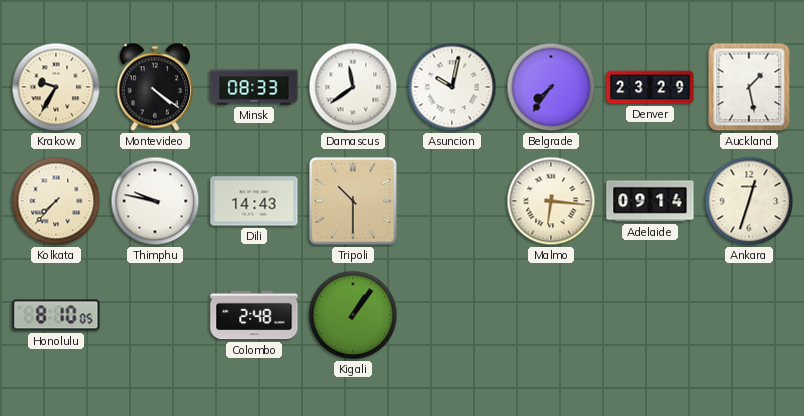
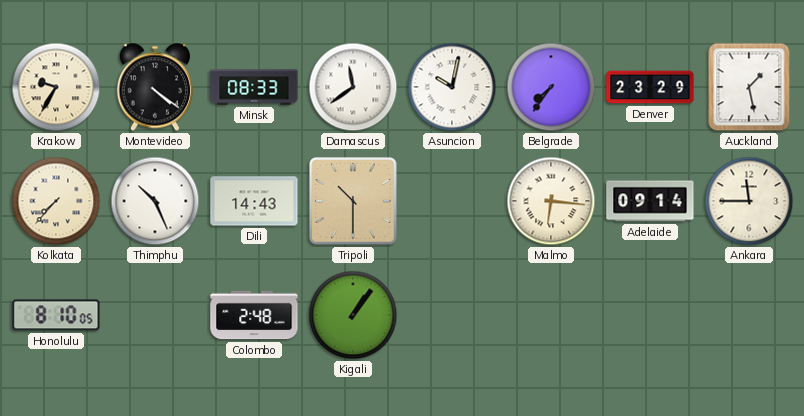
Thimphu: 9:47 -> 10:26
Ankara: 12:33 -> 11:45
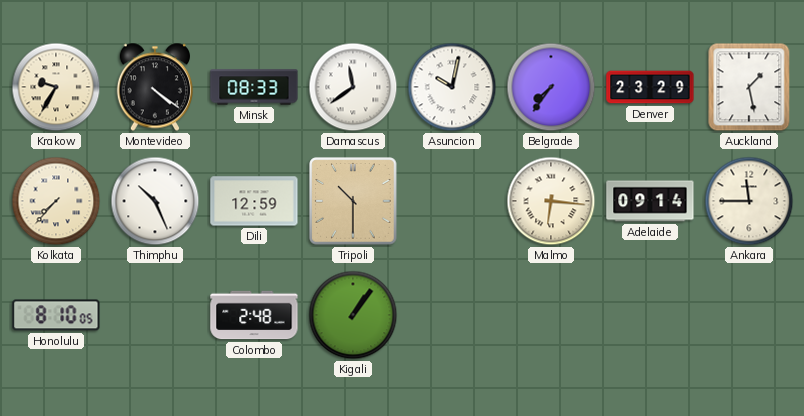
Dili: 14:43 -> 12:59
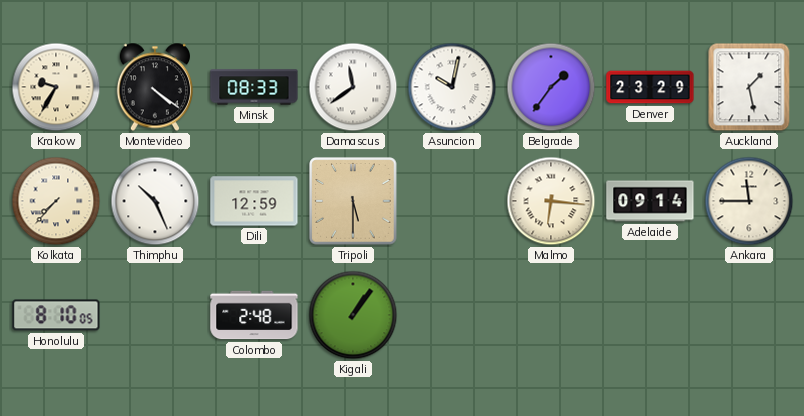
Belgrade: 7:36 -> 1:36
Tripoli: 10:30 -> 5:30
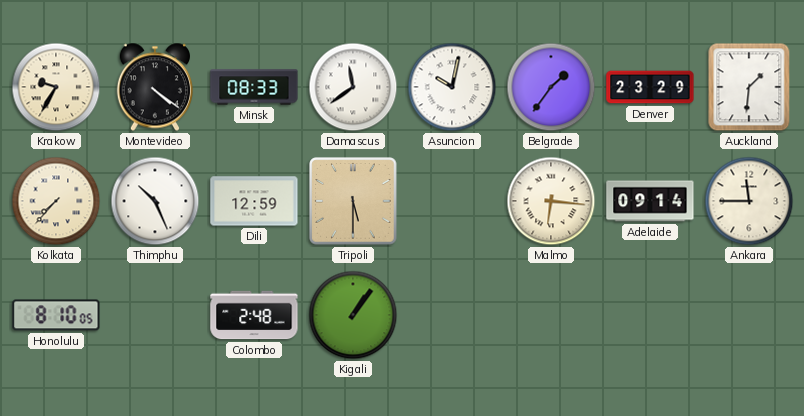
Auckland: 1:28 -> 1:31
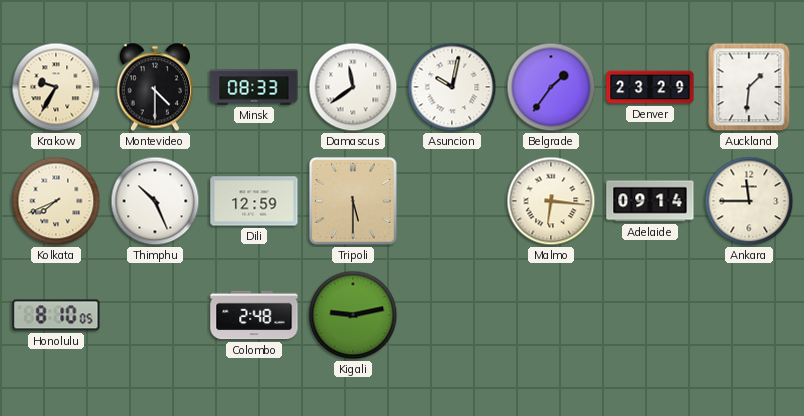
Montevideo: 4:21 -> 4:30
Kolkata: 7:37 -> 7:41
Kigali: 1:06 -> 9:13
